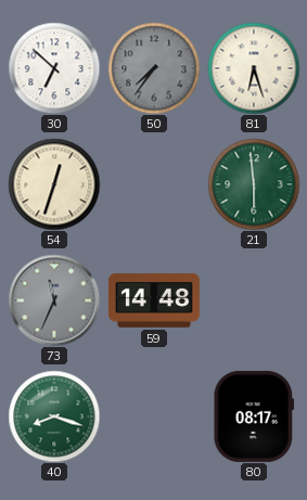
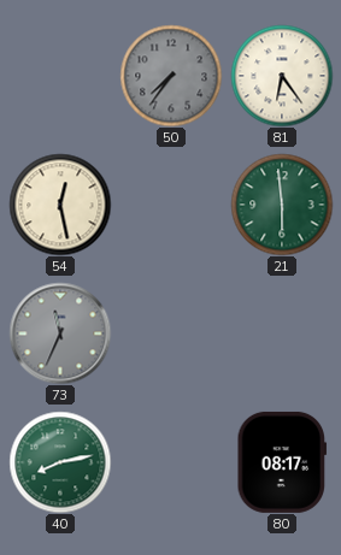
30: 6:52 -> none
81: 6:27 -> 6:24
54: 12:33 -> 12:28
59: 14:48 -> none
40: 8:18 -> 8:13
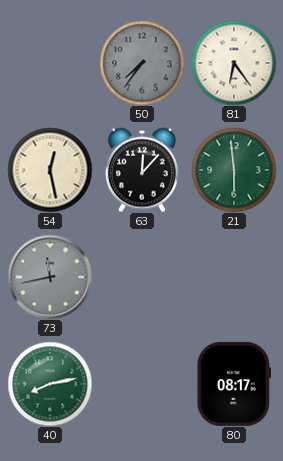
63: none -> 12:07
73: 11:34 -> 11:43
